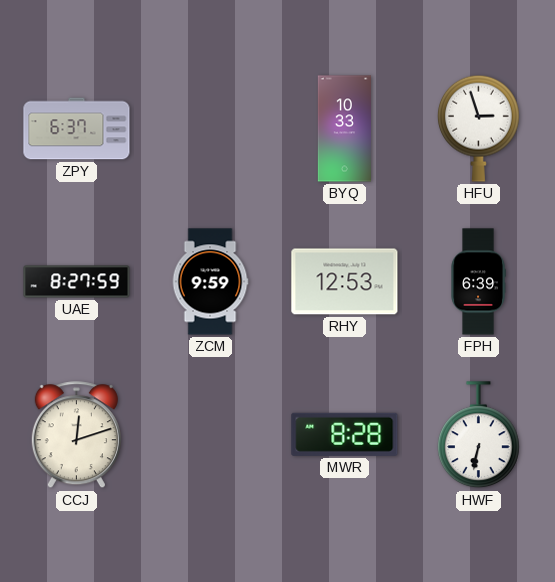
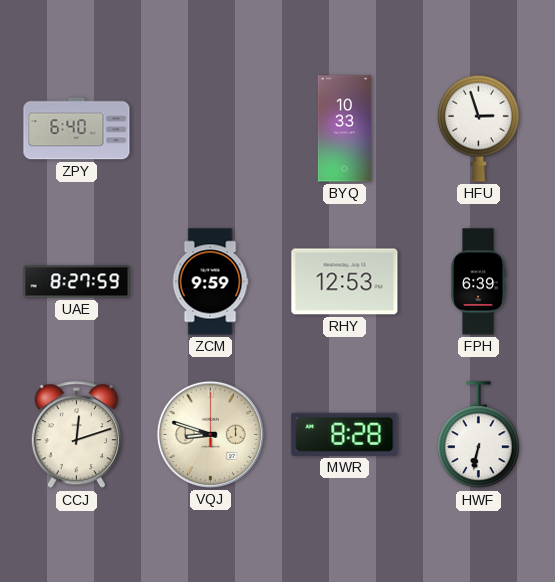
ZPY: 6:37 -> 6:40
VQJ: none -> 8:48
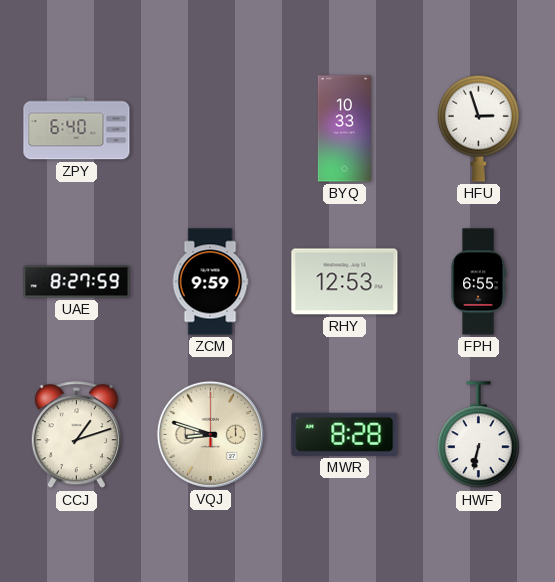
FPH: 6:39 -> 6:55
CCJ: 12:12 -> 1:12
